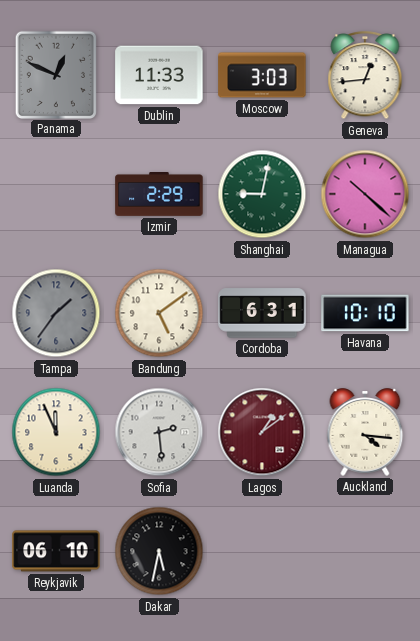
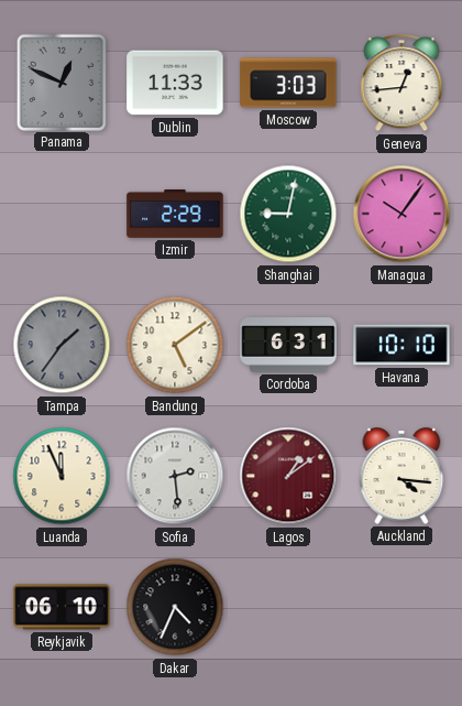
Managua: 10:22 -> 10:06
Dakar: 5:32 -> 4:34
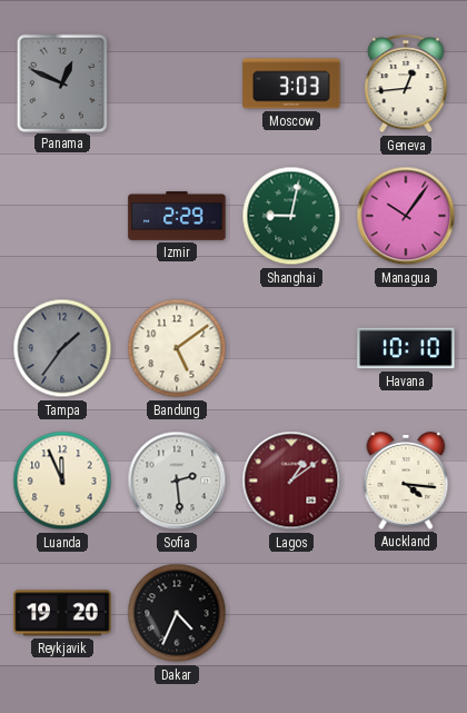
Dublin: 11:33 -> none
Cordoba: 6:31 -> none
Reykjavik: 06:10 -> 19:20
